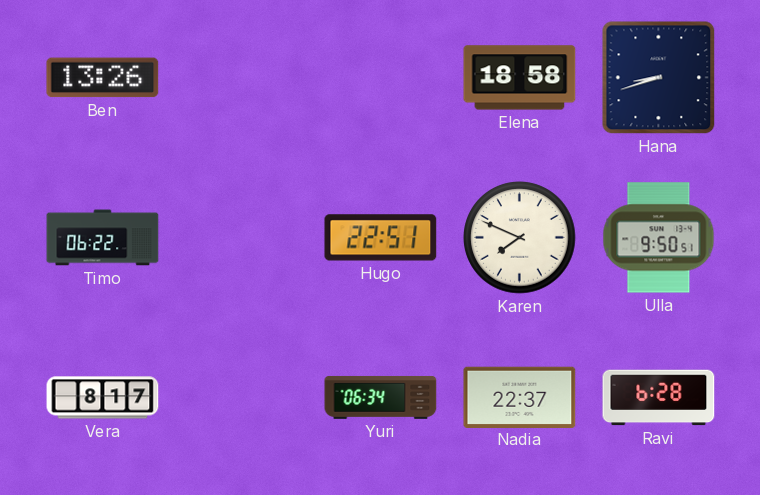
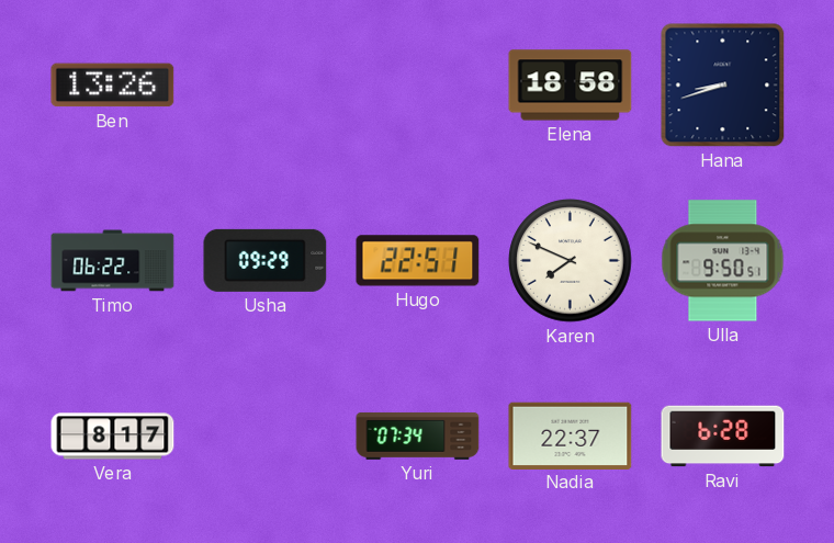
Usha: none -> 09:29
Yuri: 06:34 -> 07:34
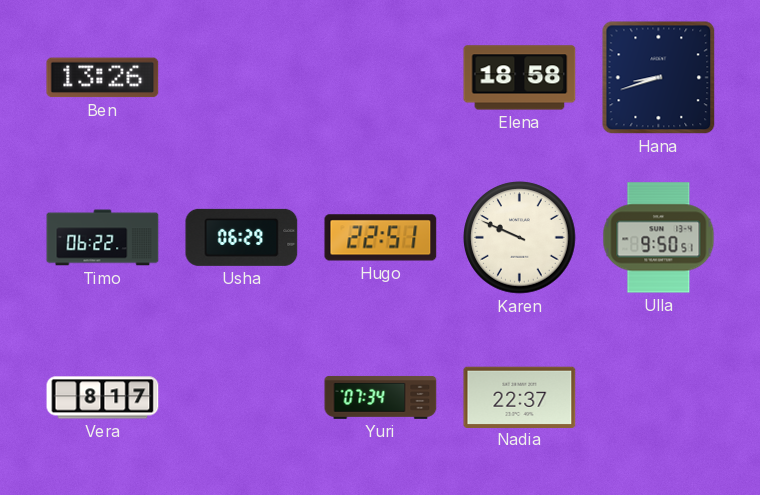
Usha: 09:29 -> 06:29
Karen: 7:49 -> 9:49
Ravi: 6:28 -> none
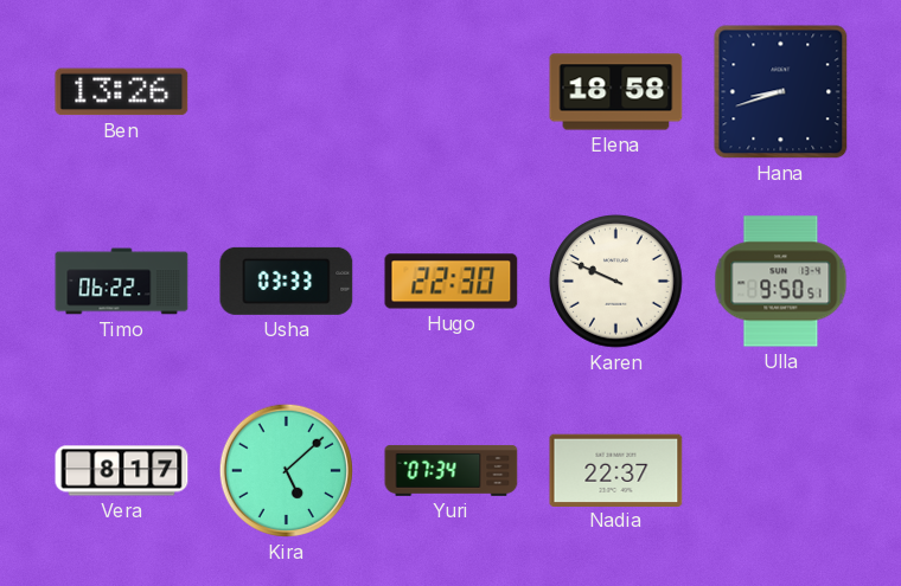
Usha: 06:29 -> 03:33
Hugo: 22:51 -> 22:30
Kira: none -> 5:08
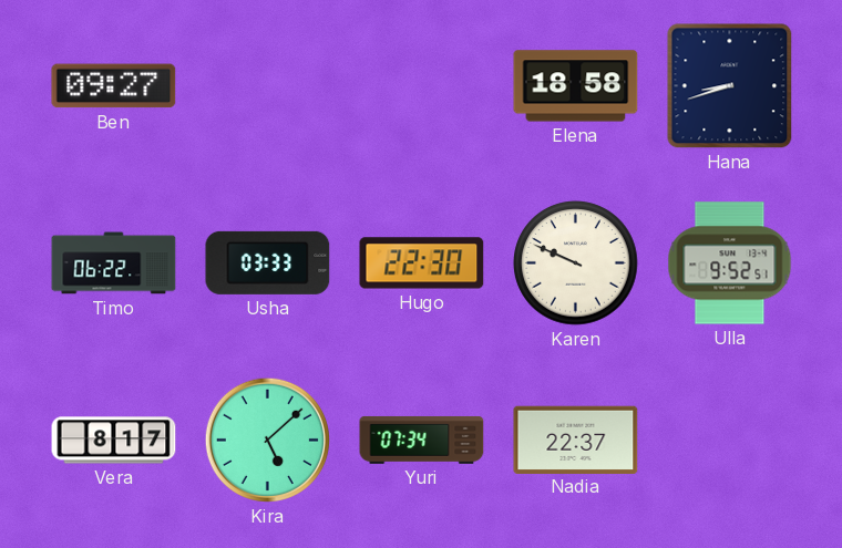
Ben: 13:26 -> 09:27
Ulla: 9:50 -> 9:52
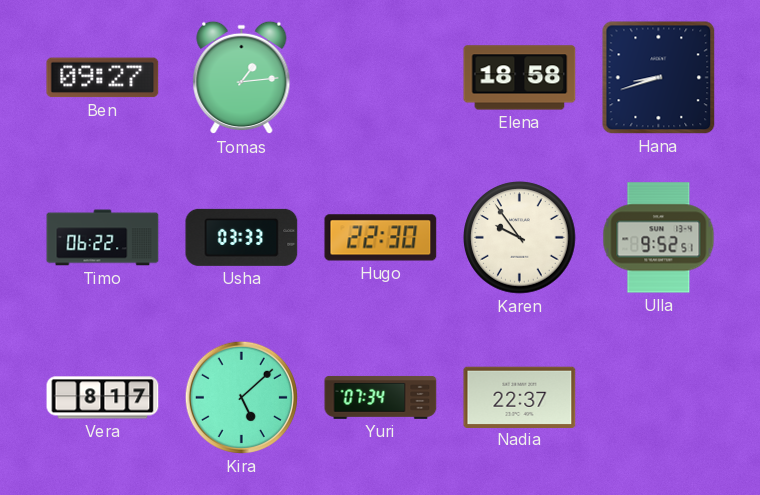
Tomas: none -> 1:14
Karen: 9:49 -> 9:54
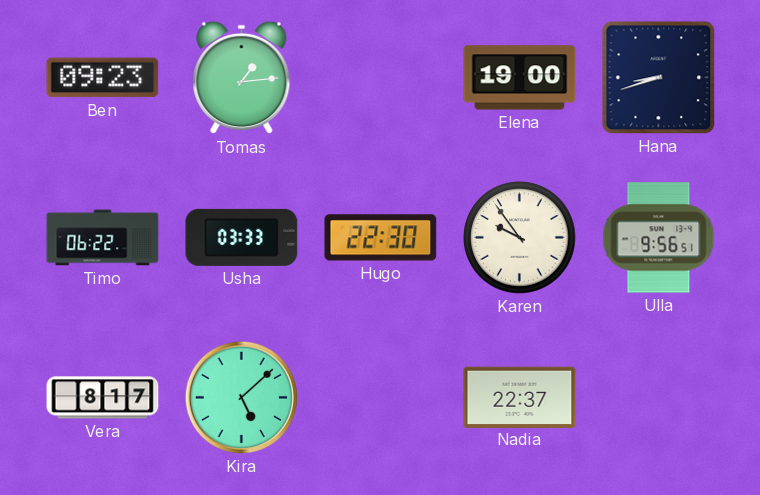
Ben: 09:27 -> 09:23
Elena: 18:58 -> 19:00
Ulla: 9:52 -> 9:56
Yuri: 07:34 -> none
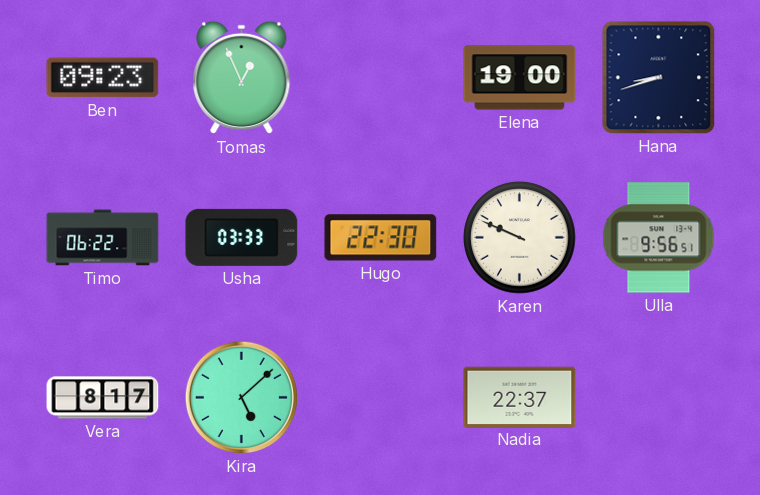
Tomas: 1:14 -> 12:56
Karen: 9:54 -> 9:49
